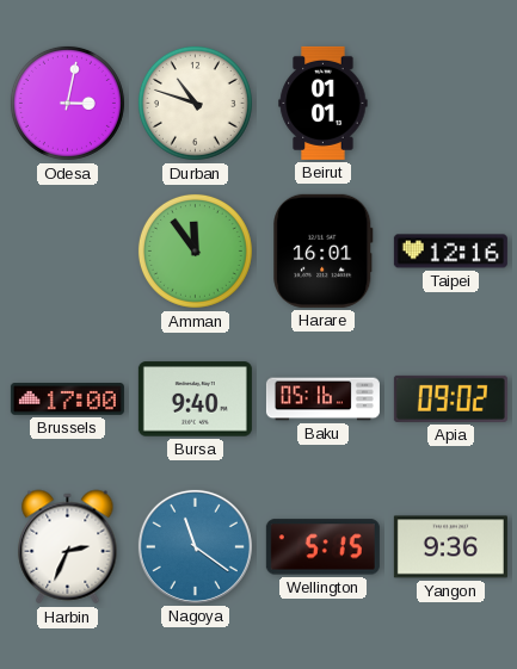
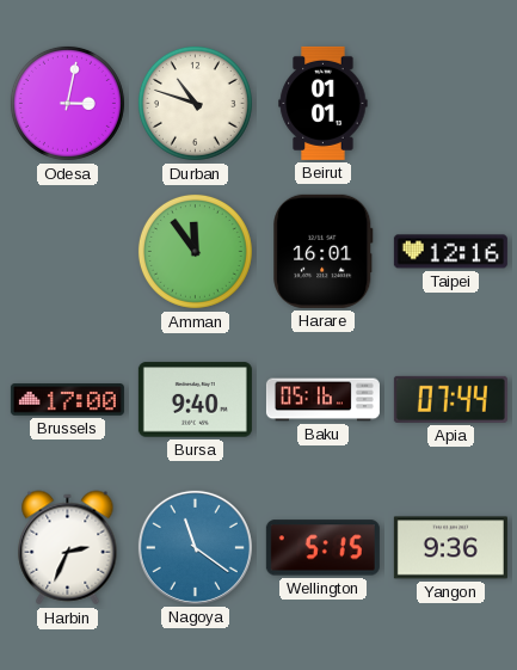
Apia: 09:02 -> 07:44
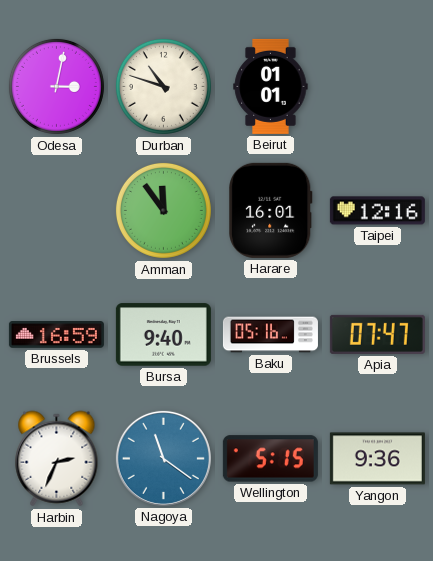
Brussels: 17:00 -> 16:59
Apia: 07:44 -> 07:47
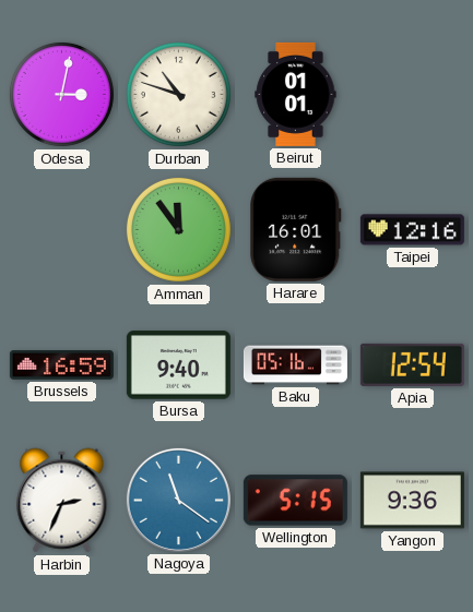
Apia: 07:47 -> 12:54
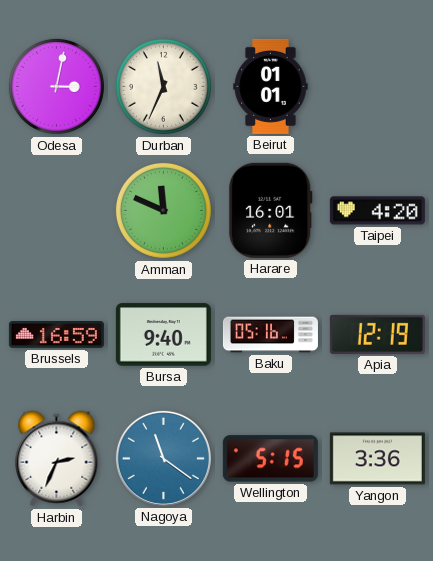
Durban: 10:48 -> 11:34
Amman: 11:54 -> 11:49
Taipei: 12:16 -> 4:20
Apia: 12:54 -> 12:19
Yangon: 9:36 -> 3:36
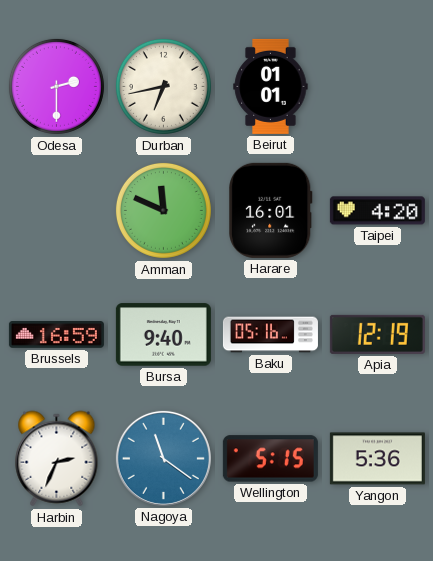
Odesa: 3:02 -> 2:30
Durban: 11:34 -> 6:43
Yangon: 3:36 -> 5:36
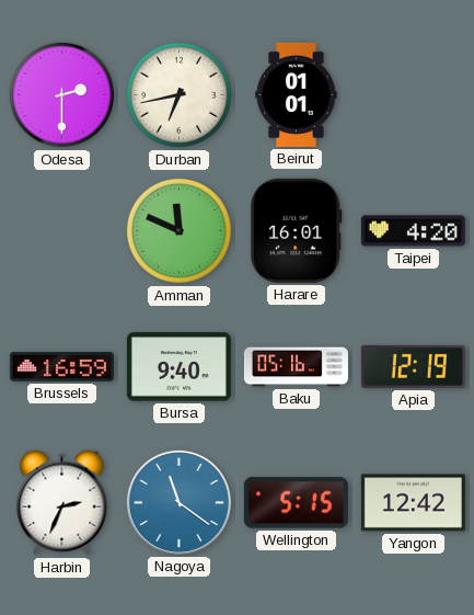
Yangon: 5:36 -> 12:42
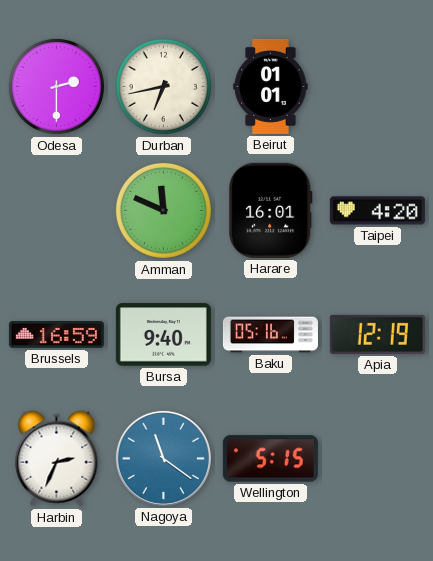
Yangon: 12:42 -> none
